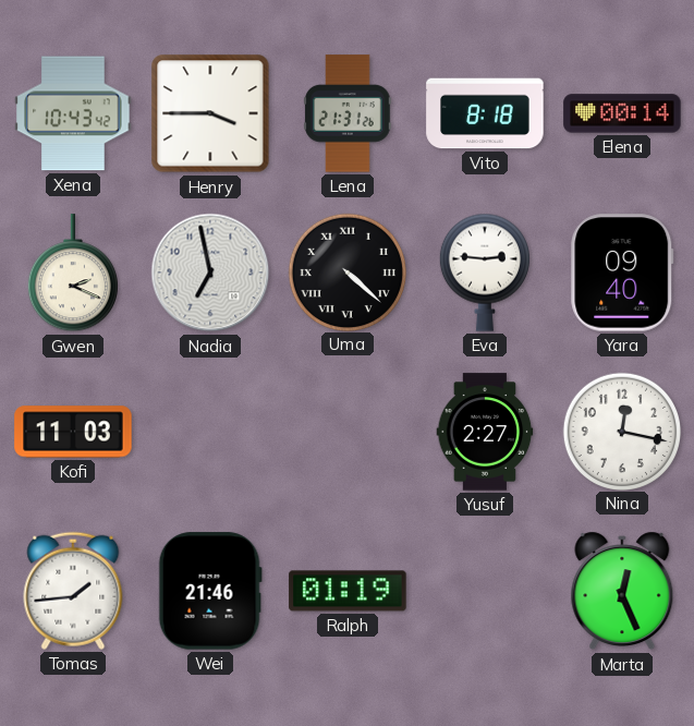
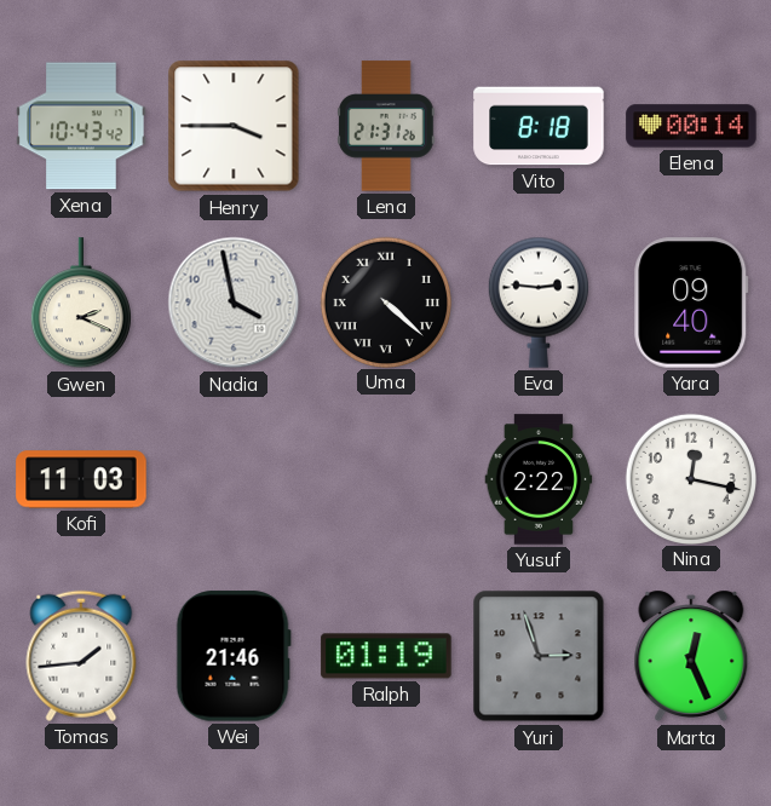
Nadia: 6:58 -> 3:58
Yusuf: 2:27 -> 2:22
Yuri: none -> 2:57
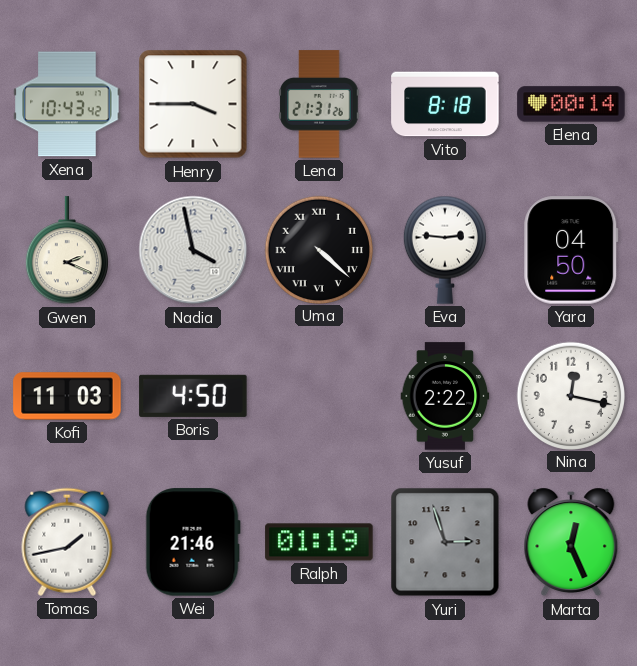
Yara: 09:40 -> 04:50
Boris: none -> 4:50
Tomas: 1:44 -> 1:43
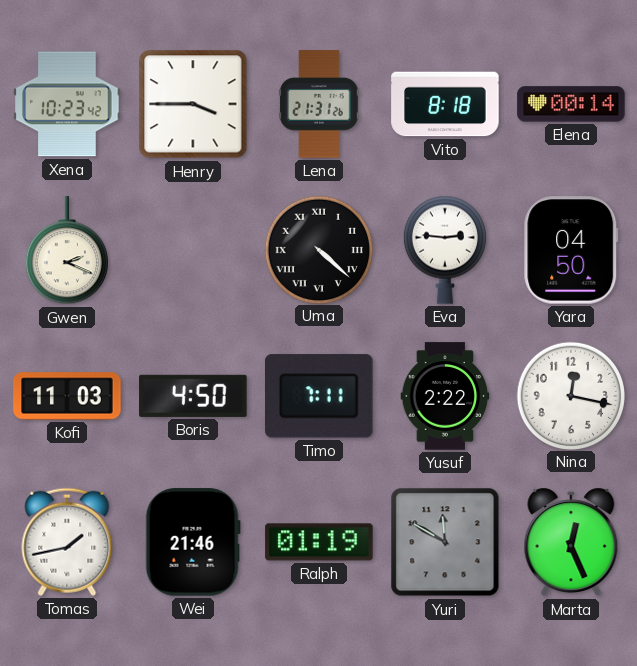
Xena: 10:43 -> 10:23
Nadia: 3:58 -> none
Timo: none -> 7:11
Yuri: 2:57 -> 11:50
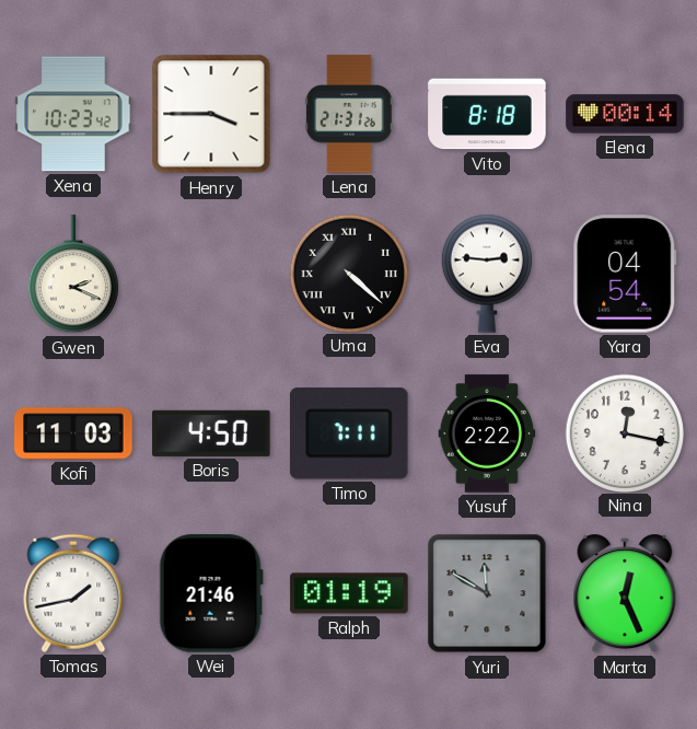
Yara: 04:50 -> 04:54
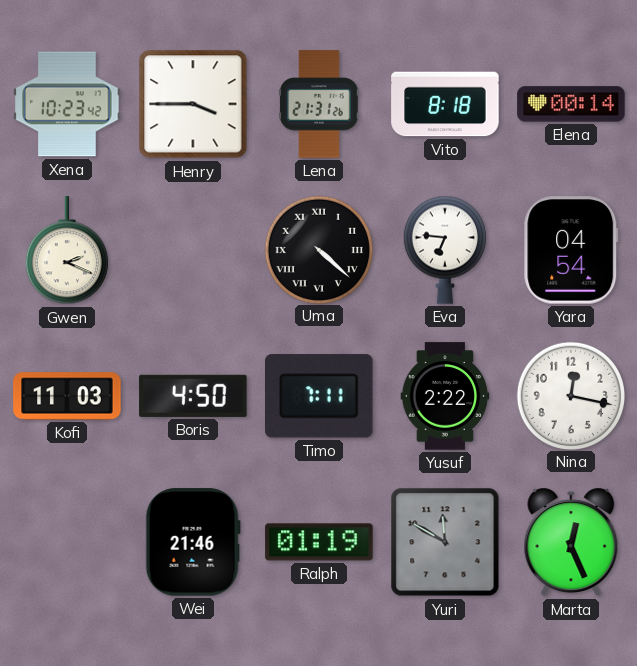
Eva: 2:46 -> 6:46
Tomas: 1:43 -> none
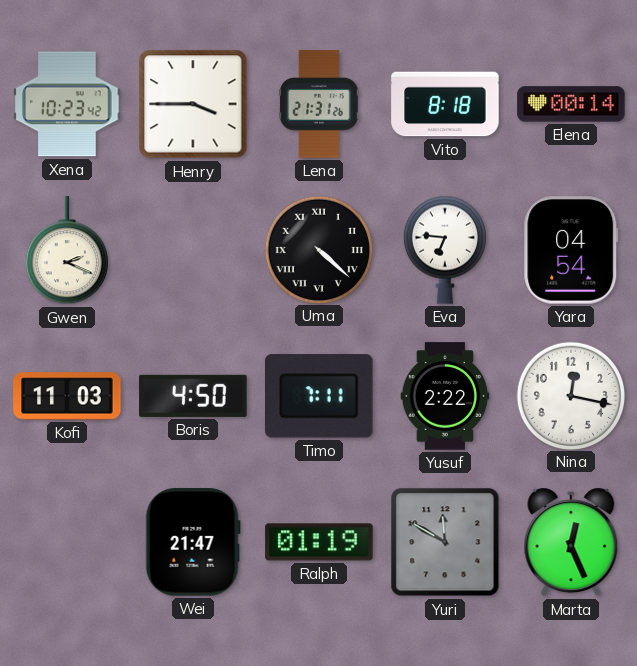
Wei: 21:46 -> 21:47
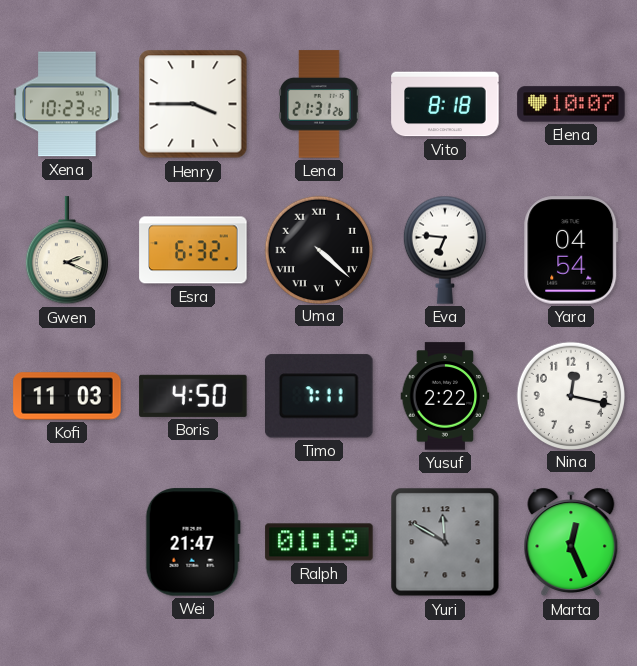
Elena: 00:14 -> 10:07
Esra: none -> 6:32
